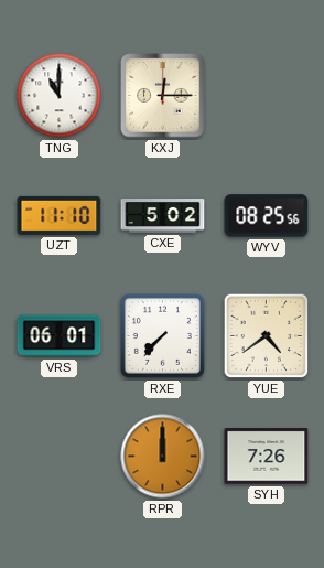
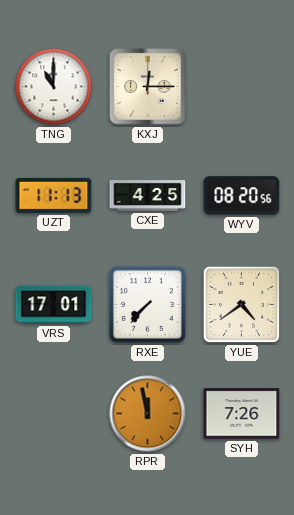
UZT: 11:10 -> 11:13
CXE: 5:02 -> 4:25
WYV: 08:25 -> 08:20
VRS: 06:01 -> 17:01
RPR: 12:00 -> 11:58
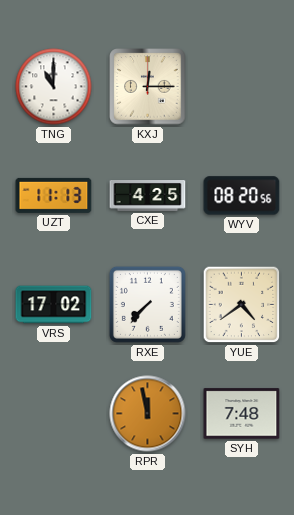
VRS: 17:01 -> 17:02
SYH: 7:26 -> 7:48
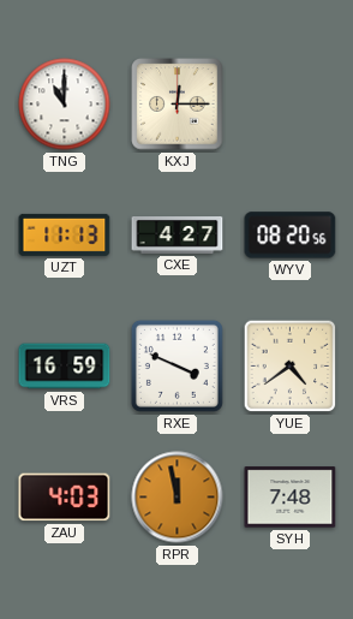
CXE: 4:25 -> 4:27
VRS: 17:02 -> 16:59
RXE: 7:37 -> 3:49
ZAU: none -> 4:03
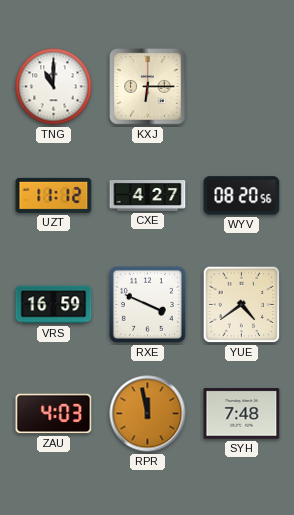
KXJ: 12:15 -> 6:15
UZT: 11:13 -> 11:12
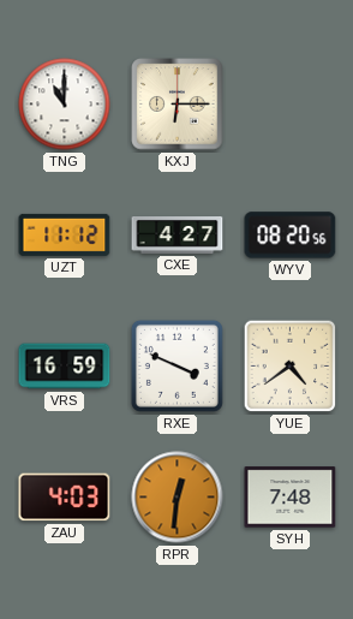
RPR: 11:58 -> 12:31
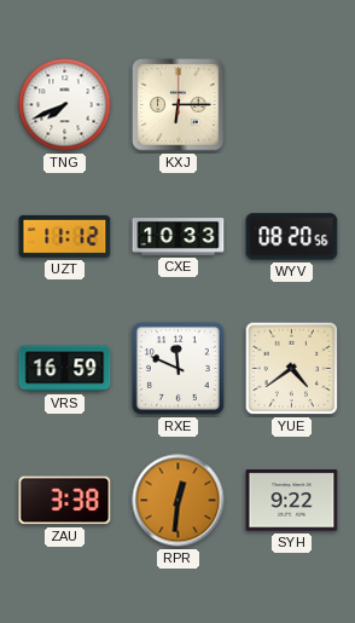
TNG: 11:00 -> 7:41
CXE: 4:27 -> 10:33
RXE: 3:49 -> 11:49
ZAU: 4:03 -> 3:38
SYH: 7:48 -> 9:22
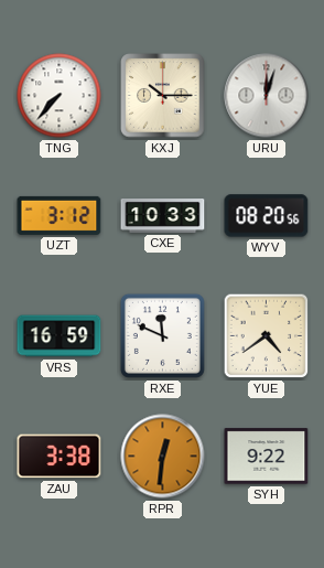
TNG: 7:41 -> 7:37
KXJ: 6:15 -> 10:15
URU: none -> 12:03
UZT: 11:12 -> 3:12
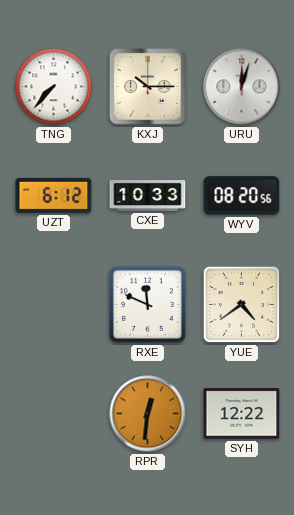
UZT: 3:12 -> 6:12
VRS: 16:59 -> none
ZAU: 3:38 -> none
SYH: 9:22 -> 12:22
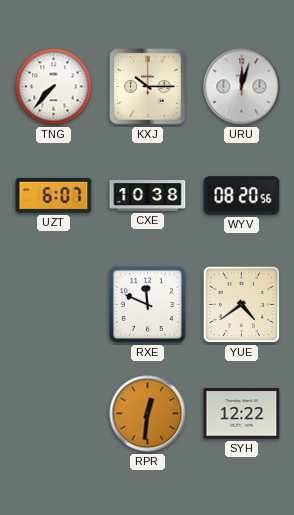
UZT: 6:12 -> 6:07
CXE: 10:33 -> 10:38
